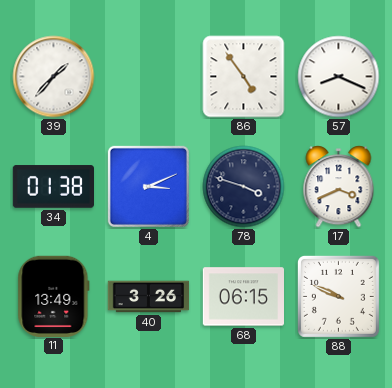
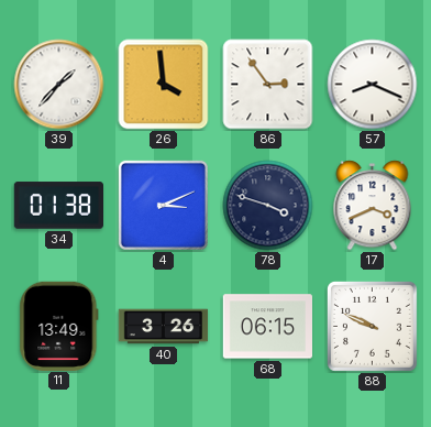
26: none -> 3:59
86: 4:54 -> 2:54
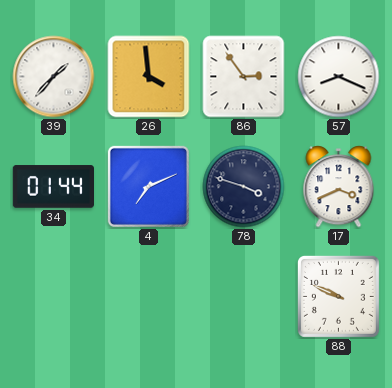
34: 01:38 -> 01:44
4: 3:11 -> 7:11
11: 13:49 -> none
40: 3:26 -> none
68: 06:15 -> none
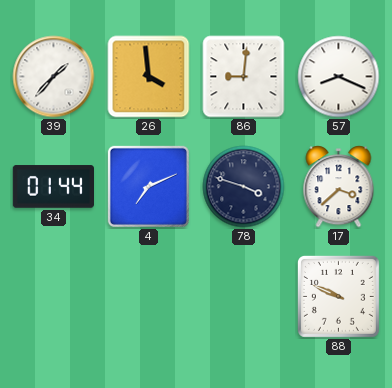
86: 2:54 -> 9:01
17: 3:41 -> 3:38
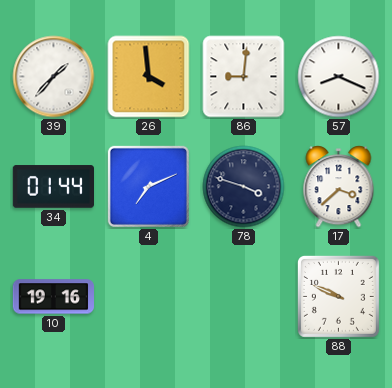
10: none -> 19:16
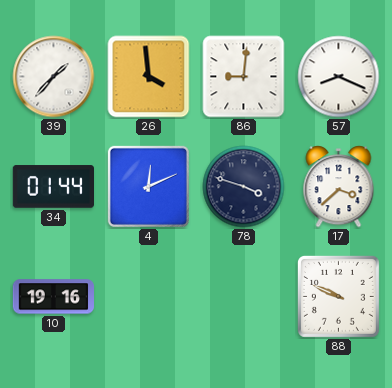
4: 7:11 -> 12:11
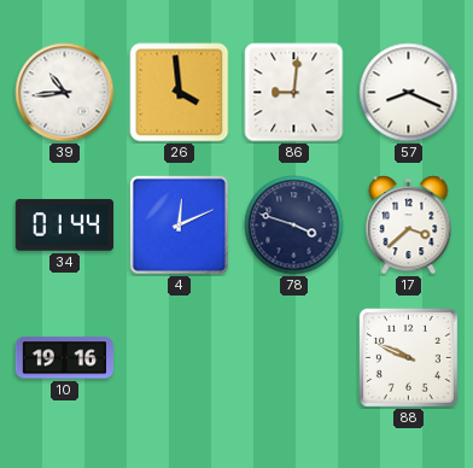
39: 1:37 -> 10:44
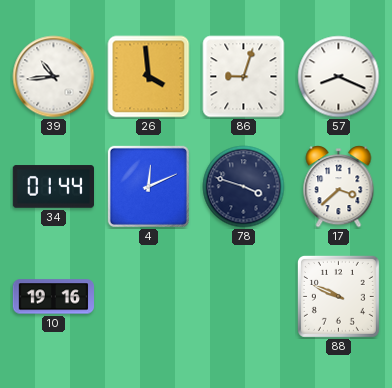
86: 9:01 -> 9:03
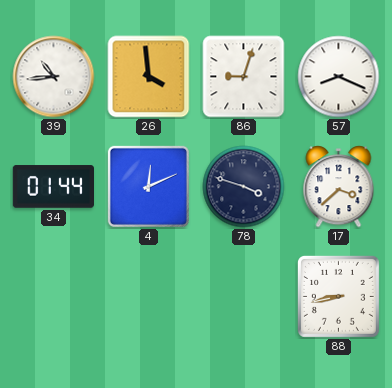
10: 19:16 -> none
88: 9:49 -> 8:43
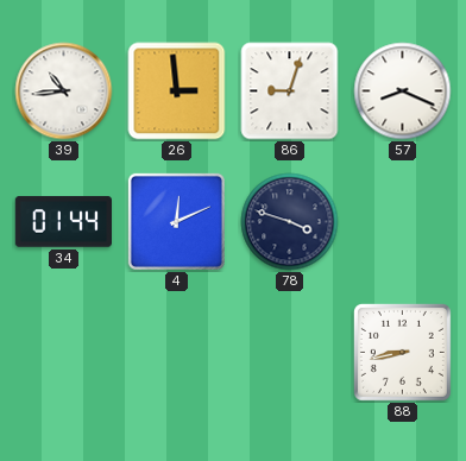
26: 3:59 -> 2:59
17: 3:38 -> none
